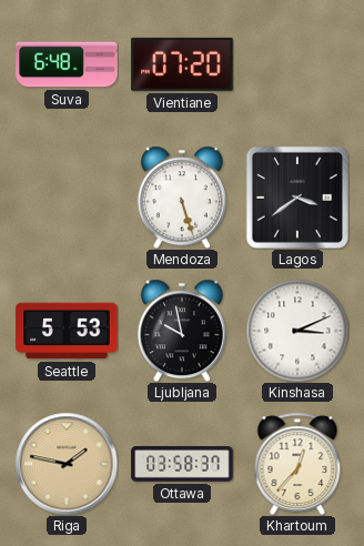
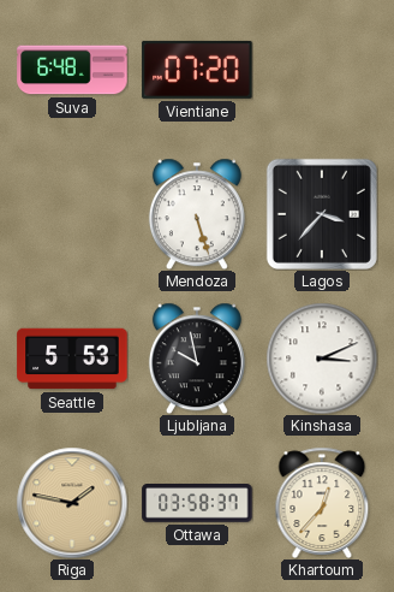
Lagos: 3:39 -> 3:37
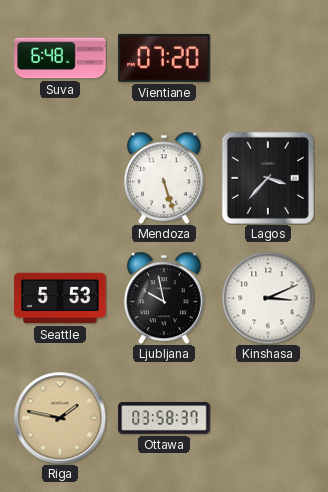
Khartoum: 12:37 -> none
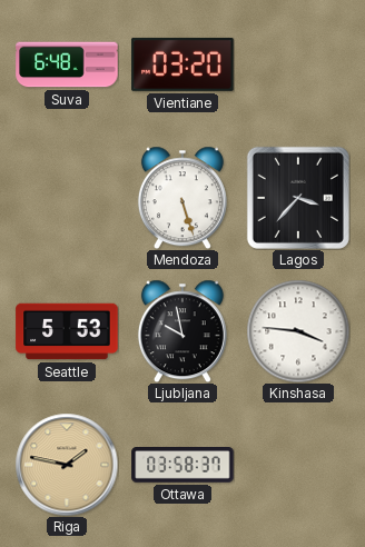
Vientiane: 07:20 -> 03:20
Kinshasa: 3:11 -> 3:46
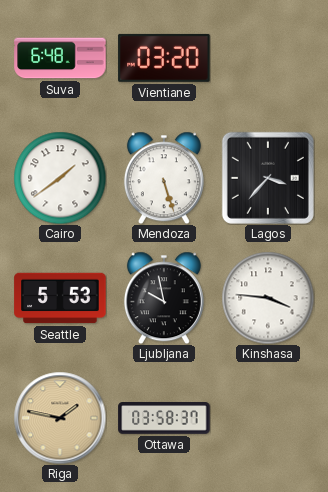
Cairo: none -> 1:39
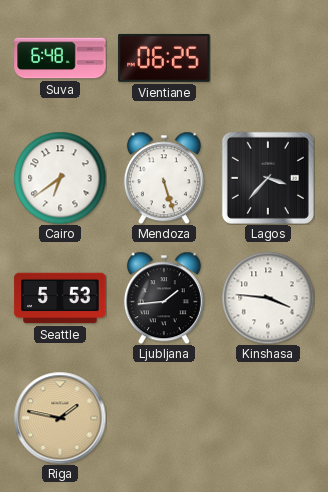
Vientiane: 03:20 -> 06:25
Cairo: 1:39 -> 6:39
Ljubljana: 9:58 -> 1:44
Ottawa: 03:58 -> none
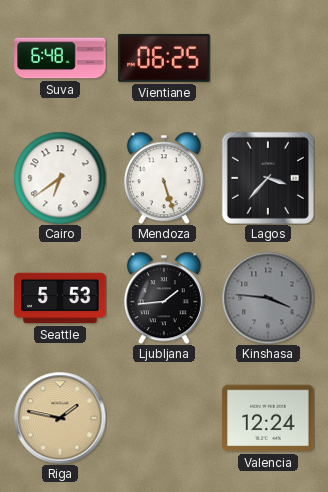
Kinshasa dial: white -> grey
Valencia: none -> 12:24
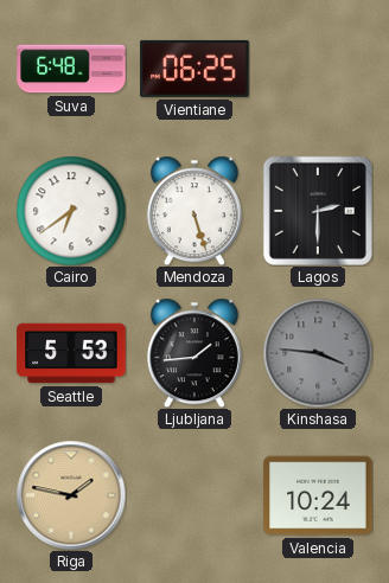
Lagos: 3:37 -> 2:30
Valencia: 12:24 -> 10:24
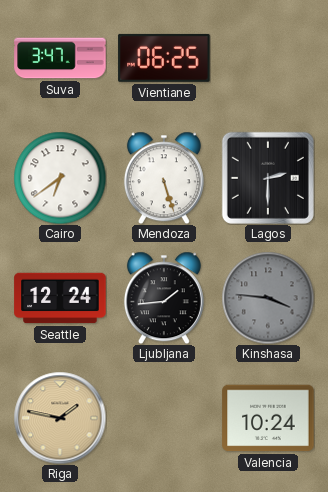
Suva: 6:48 -> 3:47
Seattle: 5:53 -> 12:24
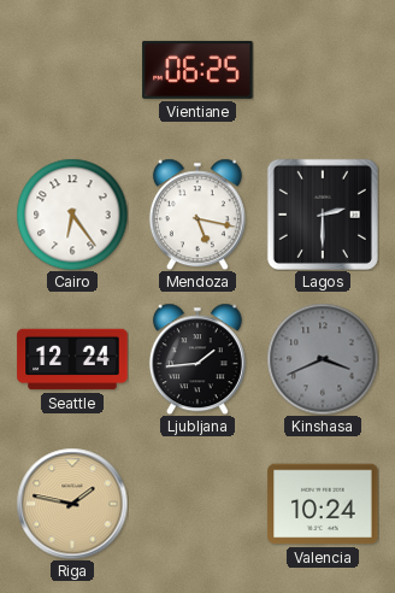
Suva: 3:47 -> none
Cairo: 6:39 -> 6:24
Mendoza: 5:27 -> 5:17
Kinshasa: 3:46 -> 3:41
